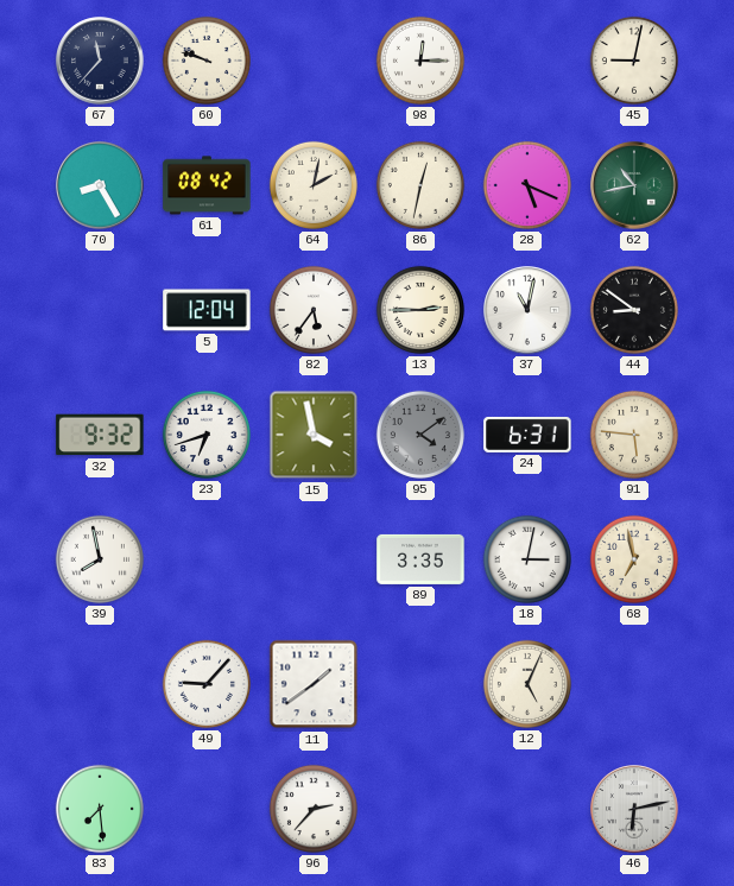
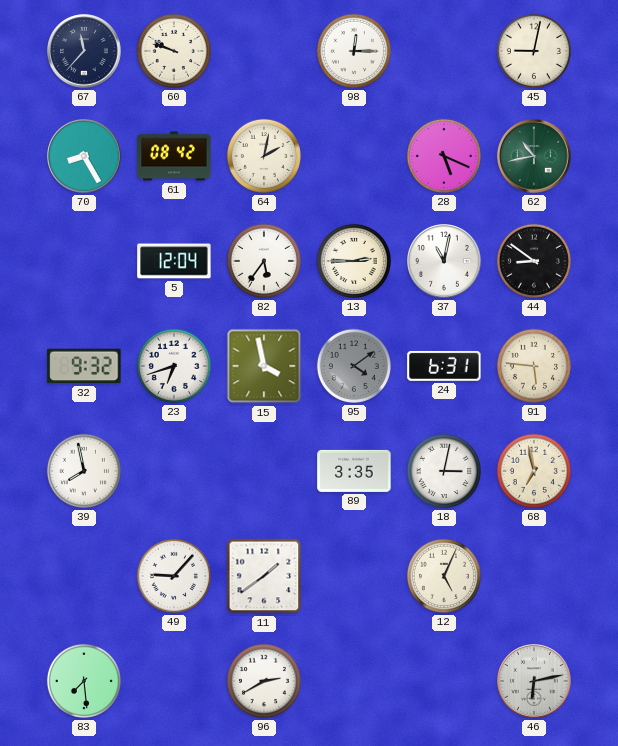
86: 12:32 -> none
96: 2:37 -> 2:40
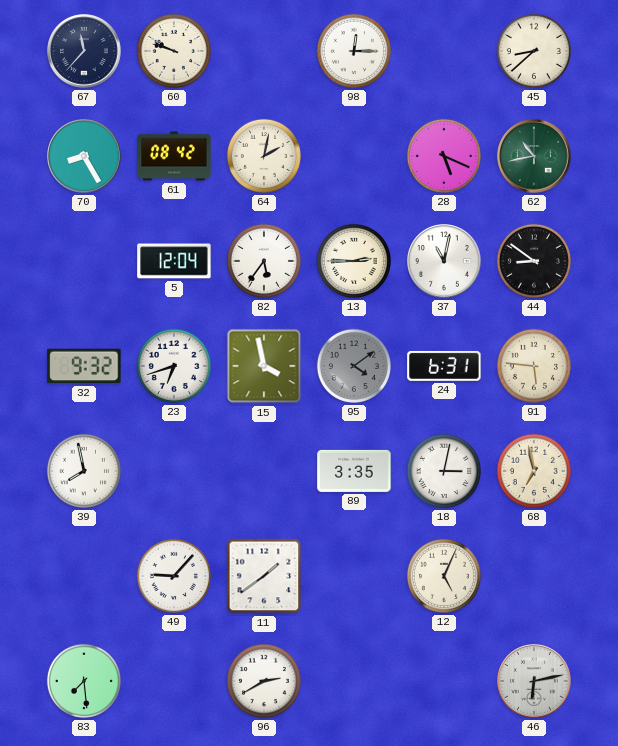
45: 9:02 -> 8:38
